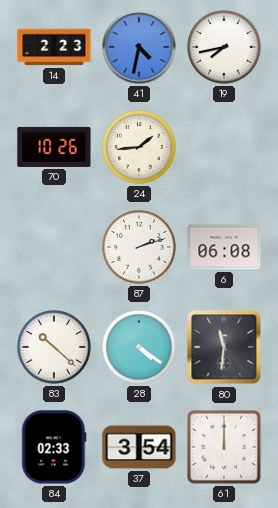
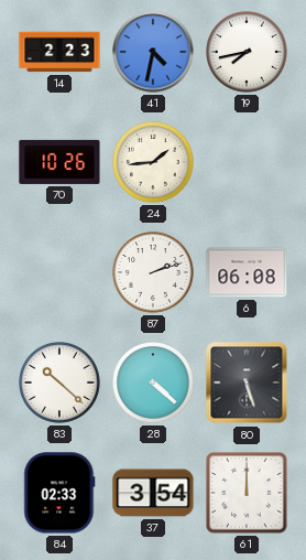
28: 4:21 -> 4:22
80: 11:31 -> 5:27
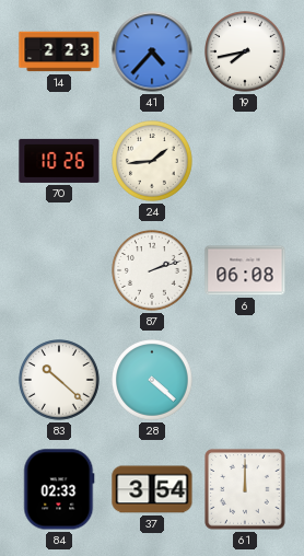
41: 4:32 -> 4:37
80: 5:27 -> none
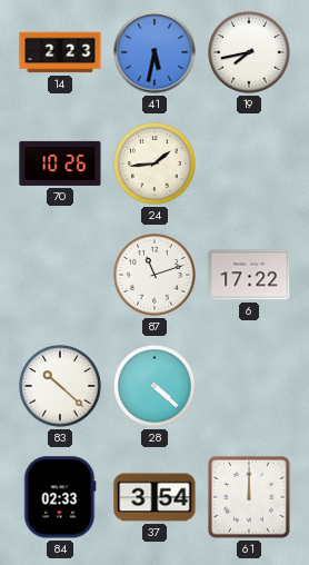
41: 4:37 -> 5:32
87: 2:12 -> 11:12
6: 06:08 -> 17:22
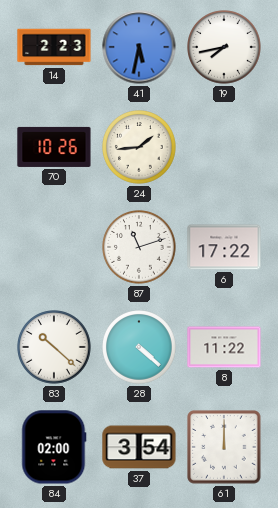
8: none -> 11:22
84: 02:33 -> 02:00
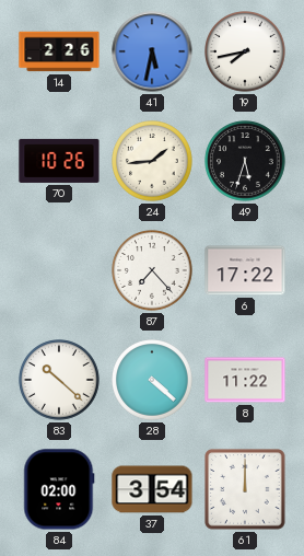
14: 2:23 -> 2:26
49: none -> 5:33
87: 11:12 -> 7:23
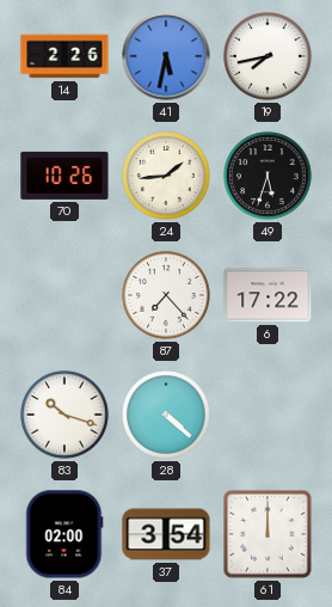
83: 10:22 -> 10:18
8: 11:22 -> none
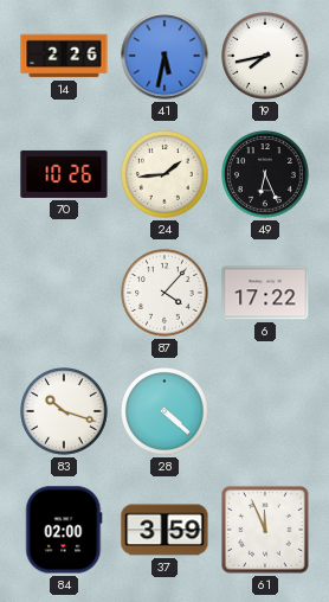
49: 5:33 -> 6:26
87: 7:23 -> 4:07
37: 3:54 -> 3:59
61: 12:00 -> 11:56
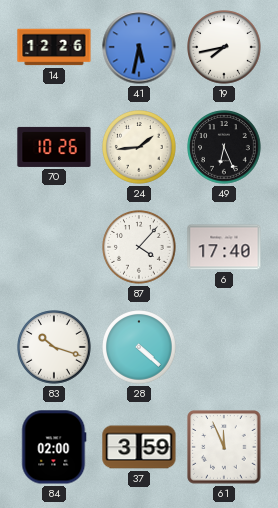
14: 2:26 -> 12:26
6: 17:22 -> 17:40
